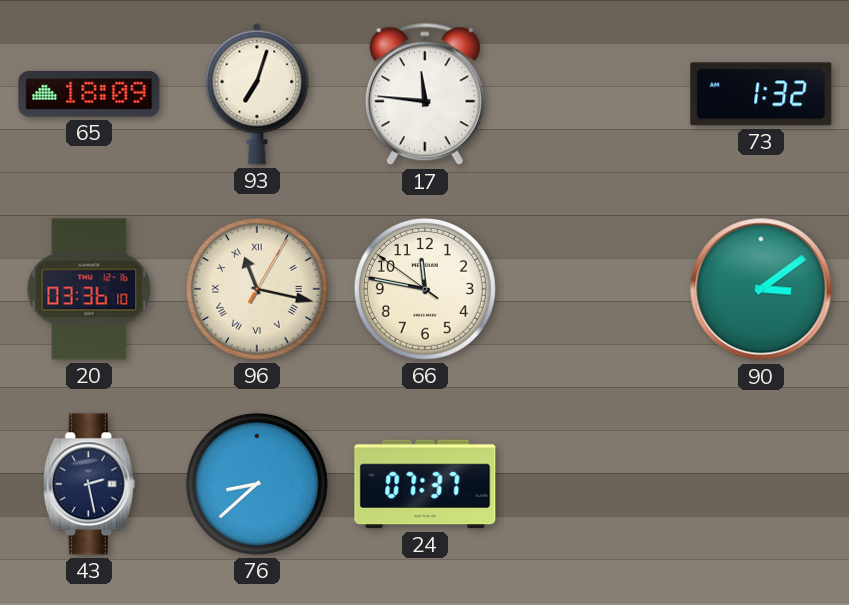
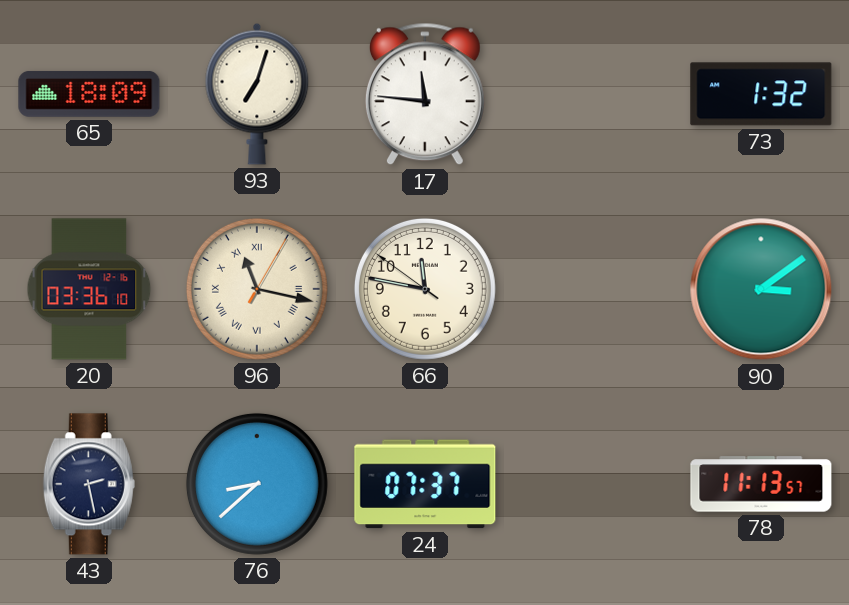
78: none -> 11:13
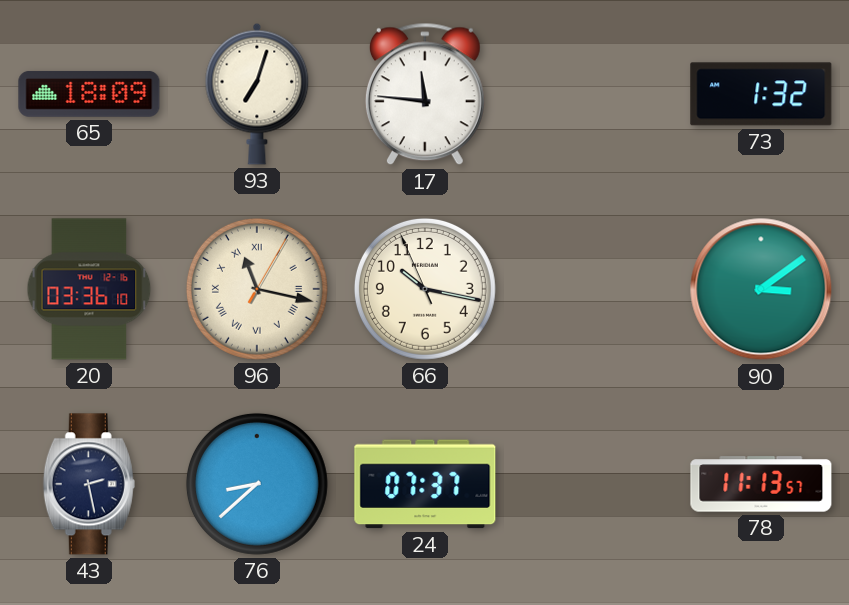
66: 11:46 -> 10:16
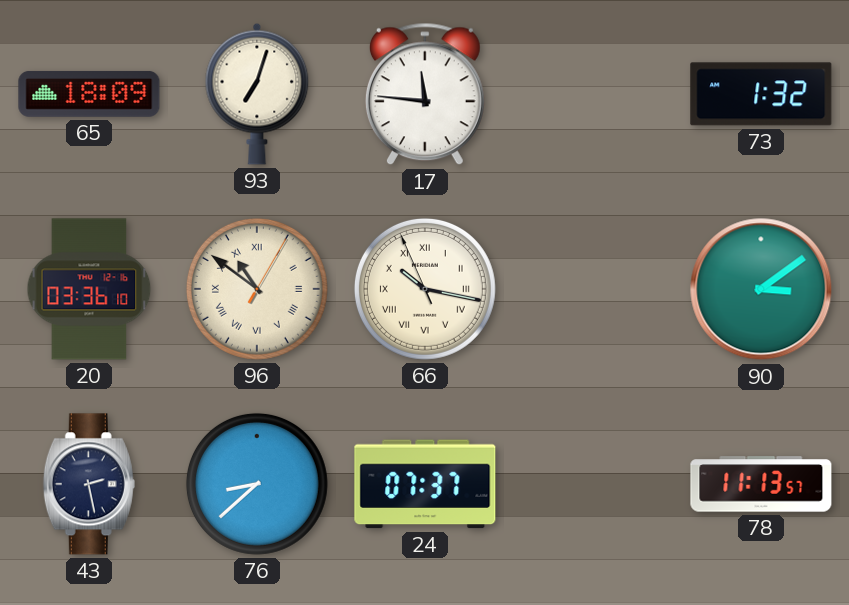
96: 11:17 -> 10:51
66 numerals: Arabic -> Roman
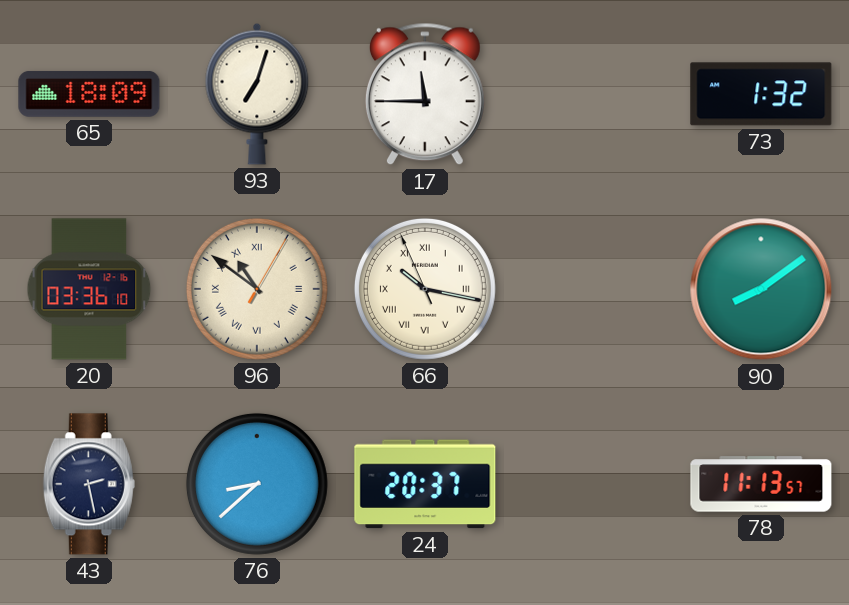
17: 11:46 -> 11:45
90: 3:09 -> 8:09
24: 07:37 -> 20:37
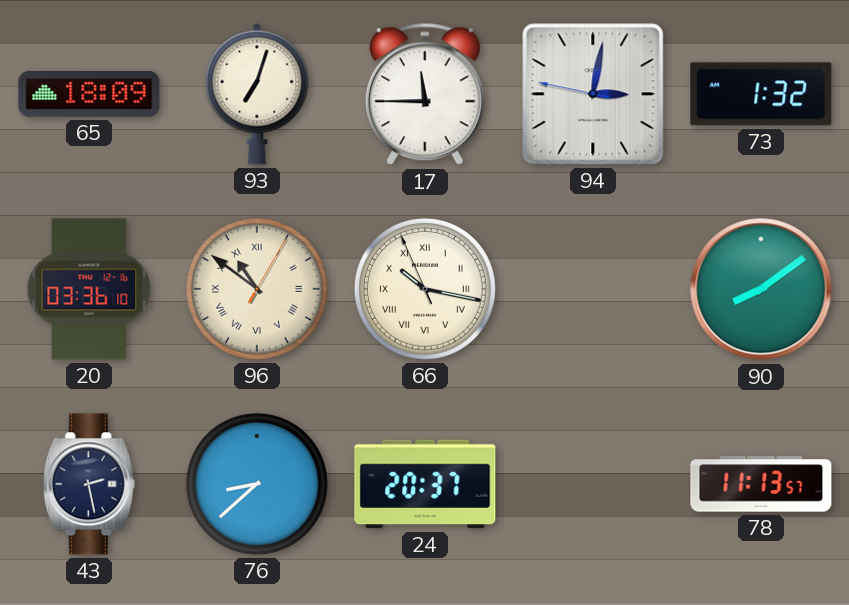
94: none -> 3:01
